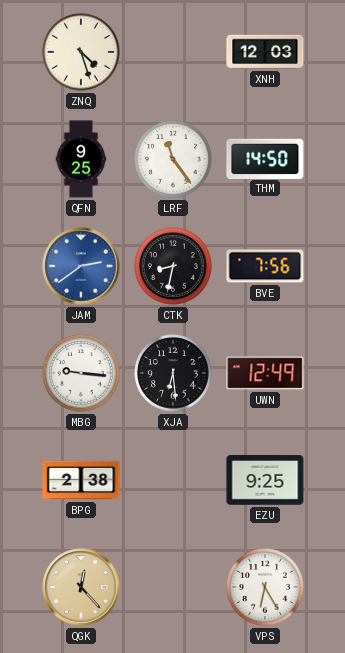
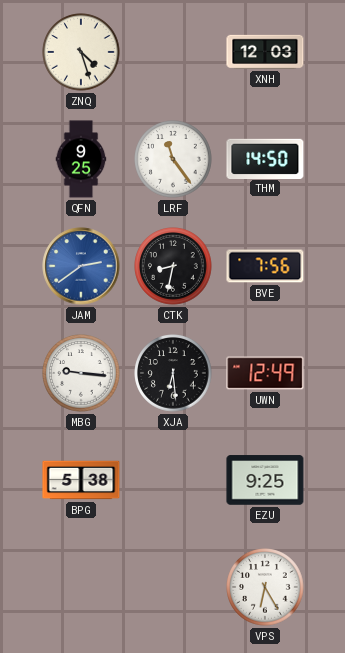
BPG: 2:38 -> 5:38
QGK: 12:23 -> none
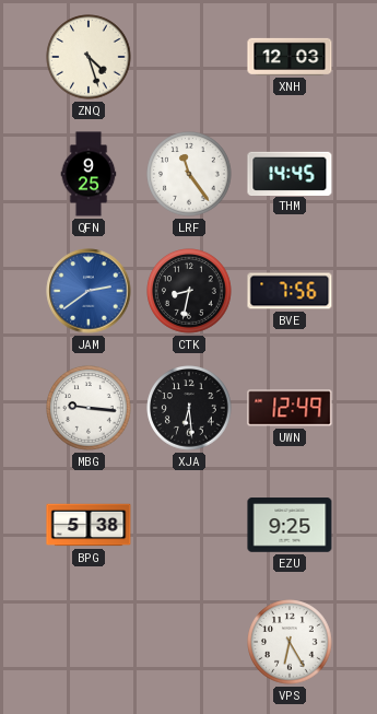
THM: 14:50 -> 14:45
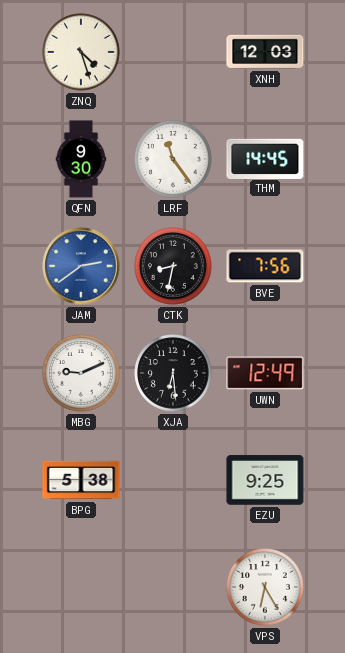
QFN: 9:25 -> 9:30
MBG: 9:16 -> 9:11
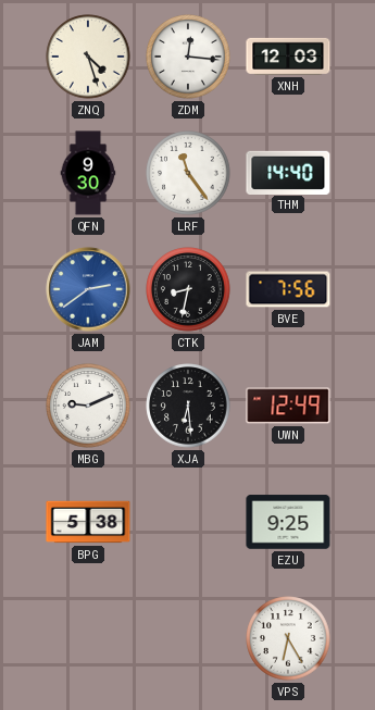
ZDM: none -> 12:16
THM: 14:45 -> 14:40
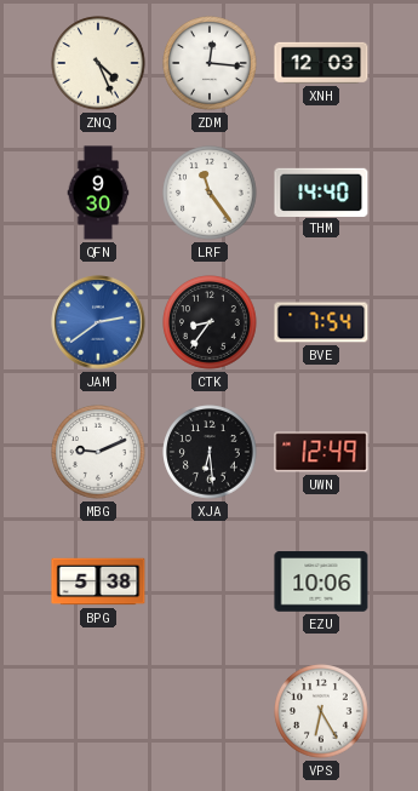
ZNQ: 4:27 -> 4:26
CTK: 8:32 -> 8:36
BVE: 7:56 -> 7:54
EZU: 9:25 -> 10:06
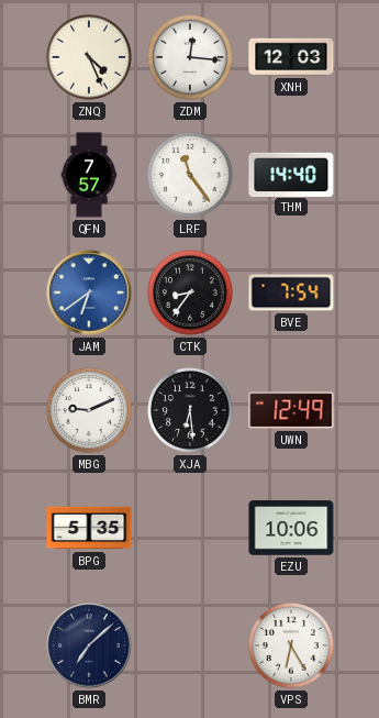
QFN: 9:30 -> 7:57
JAM: 2:39 -> 6:39
BPG: 5:38 -> 5:35
BMR: none -> 7:08
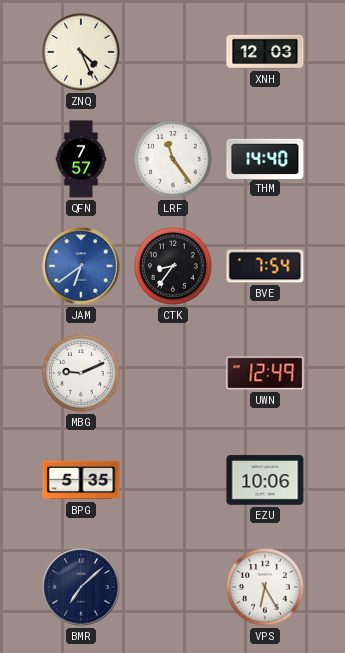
ZDM: 12:16 -> none
XJA: 6:29 -> none
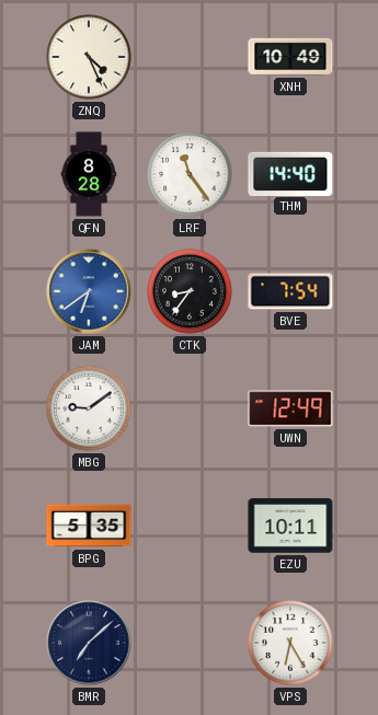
XNH: 12:03 -> 10:49
QFN: 7:57 -> 8:28
MBG: 9:11 -> 9:09
EZU: 10:06 -> 10:11
